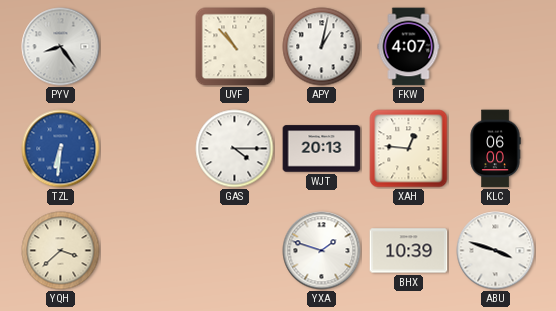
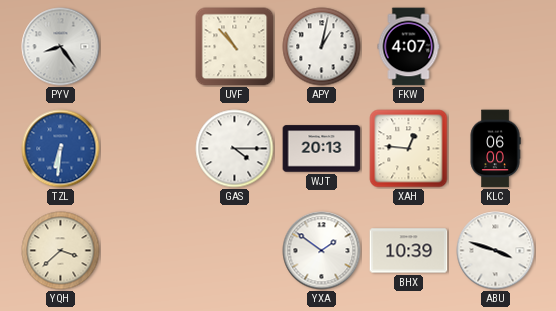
YXA: 1:48 -> 1:51
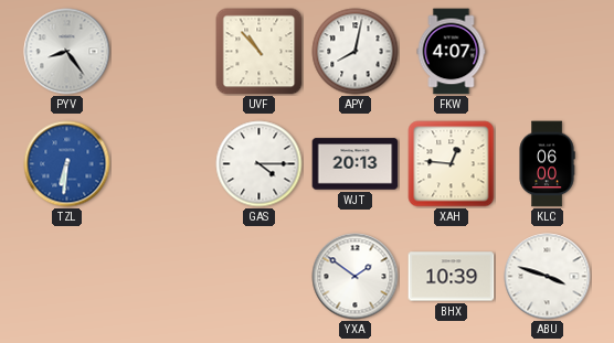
APY: 1:02 -> 8:02
YQH: 3:38 -> none
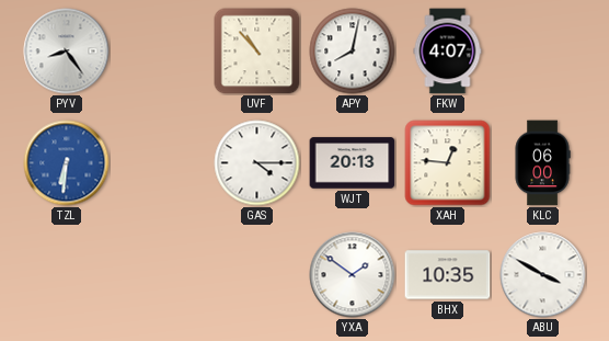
BHX: 10:39 -> 10:35
ABU: 3:48 -> 3:50
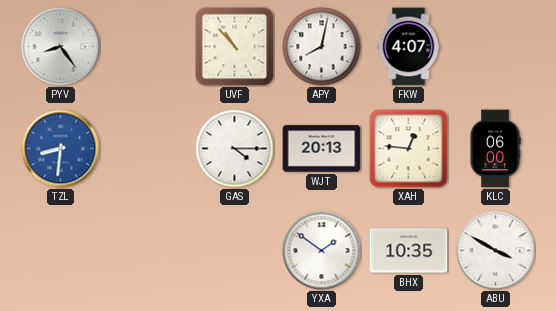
TZL: 6:31 -> 8:31
